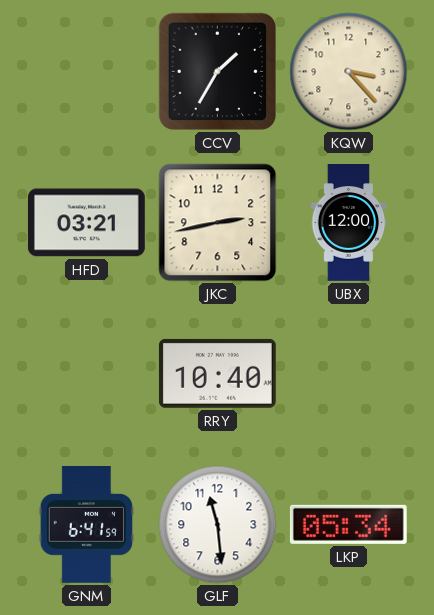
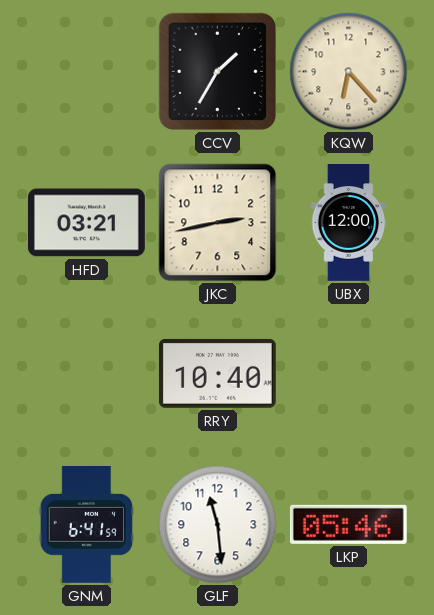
KQW: 3:23 -> 6:23
LKP: 05:34 -> 05:46
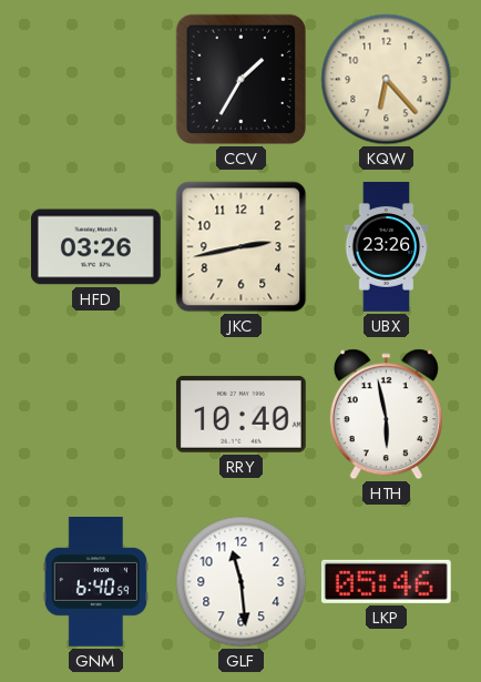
HFD: 03:21 -> 03:26
UBX: 12:00 -> 23:26
HTH: none -> 5:58
GNM: 6:41 -> 6:40
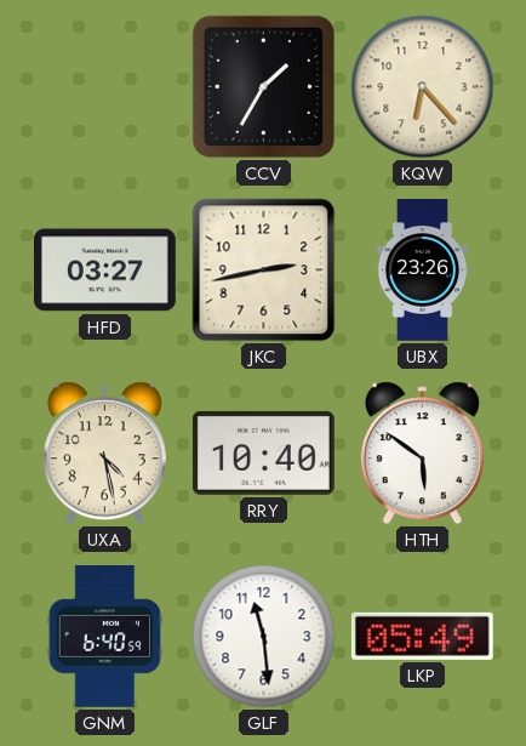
HFD: 03:26 -> 03:27
UXA: none -> 4:28
HTH: 5:58 -> 5:51
LKP: 05:46 -> 05:49
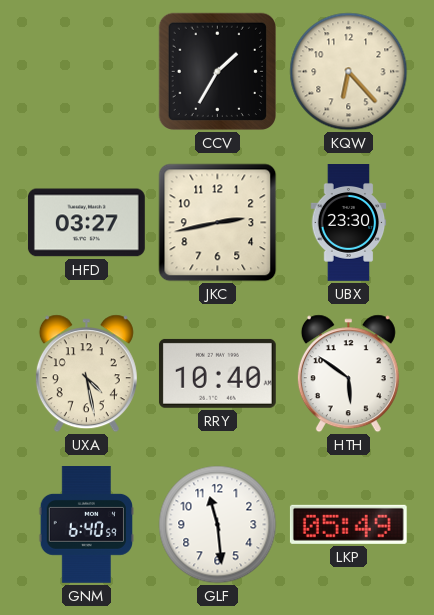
UBX: 23:26 -> 23:30
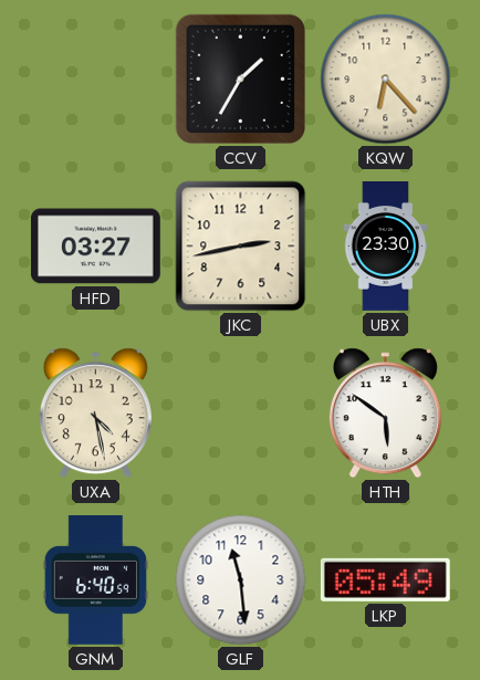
RRY: 10:40 -> none
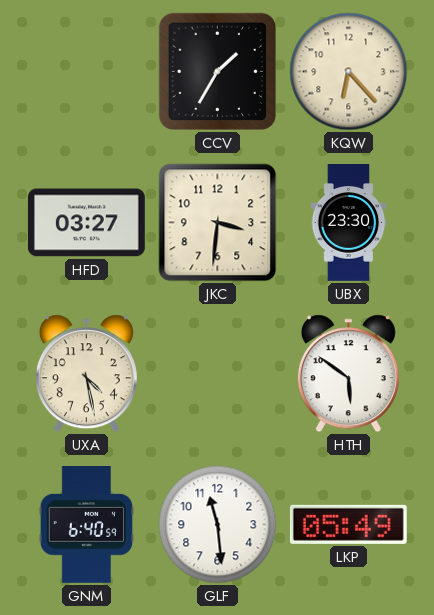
JKC: 2:43 -> 3:31
